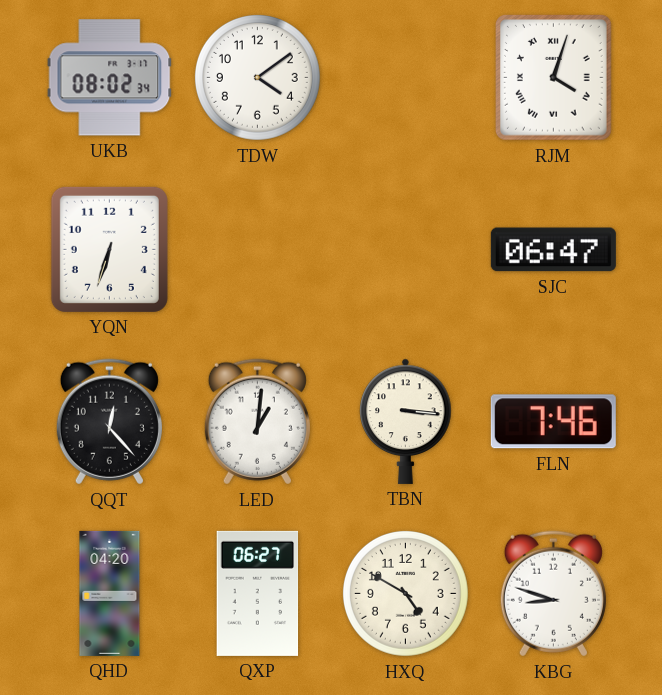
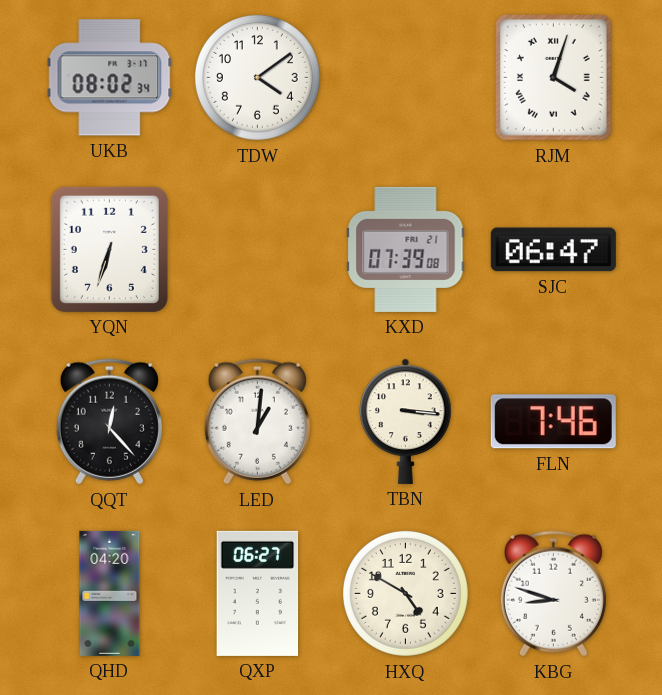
KXD: none -> 07:39
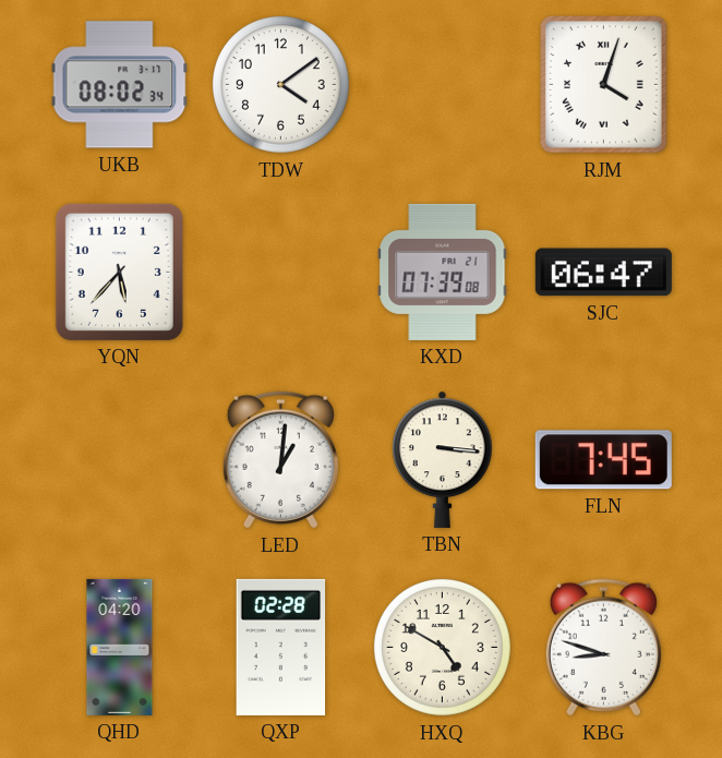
YQN: 6:33 -> 5:37
QQT: 12:23 -> none
FLN: 7:46 -> 7:45
QXP: 06:27 -> 02:28
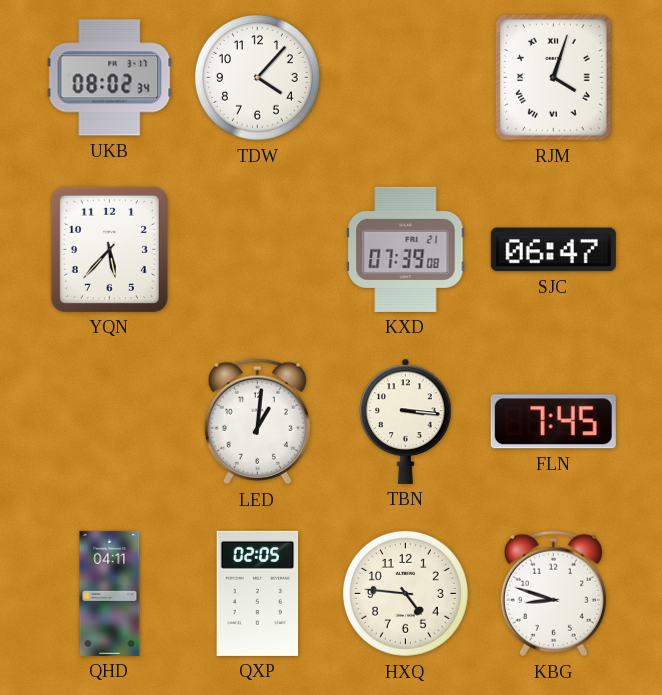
TDW: 4:09 -> 4:07
QHD: 04:20 -> 04:11
QXP: 02:28 -> 02:05
HXQ: 4:50 -> 4:46
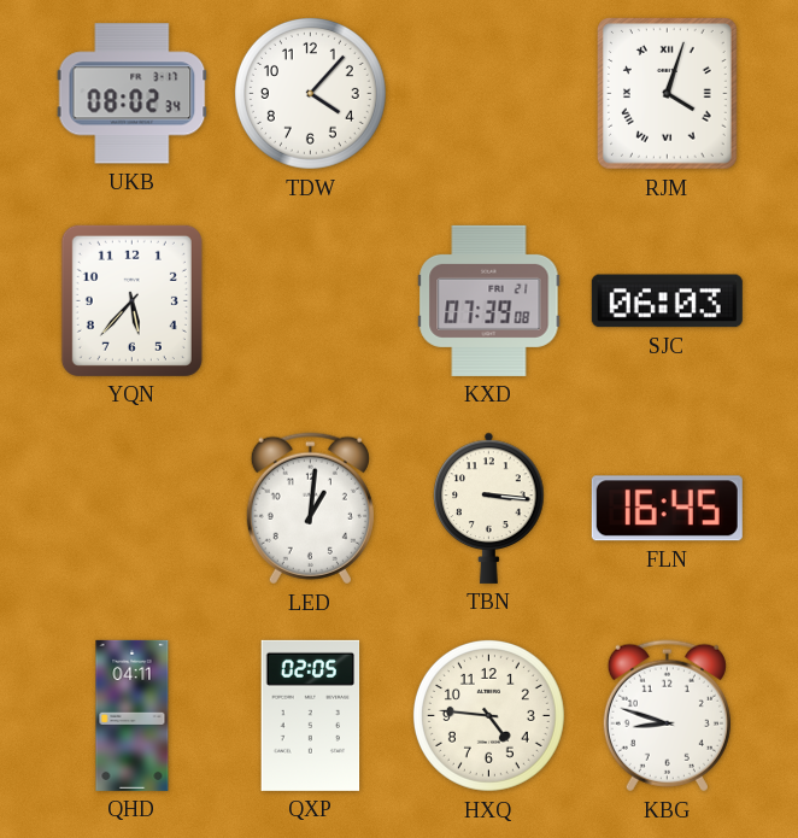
SJC: 06:47 -> 06:03
FLN: 7:45 -> 16:45
